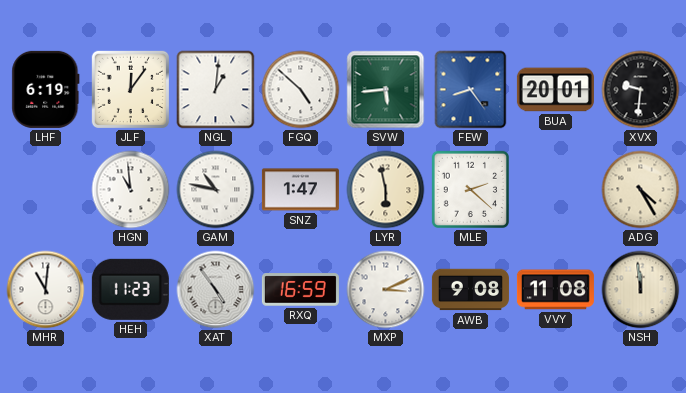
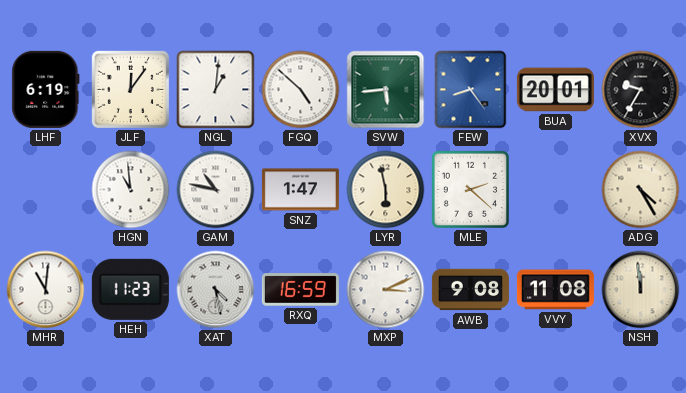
XVX: 9:31 -> 9:35
XAT: 4:54 -> 4:28
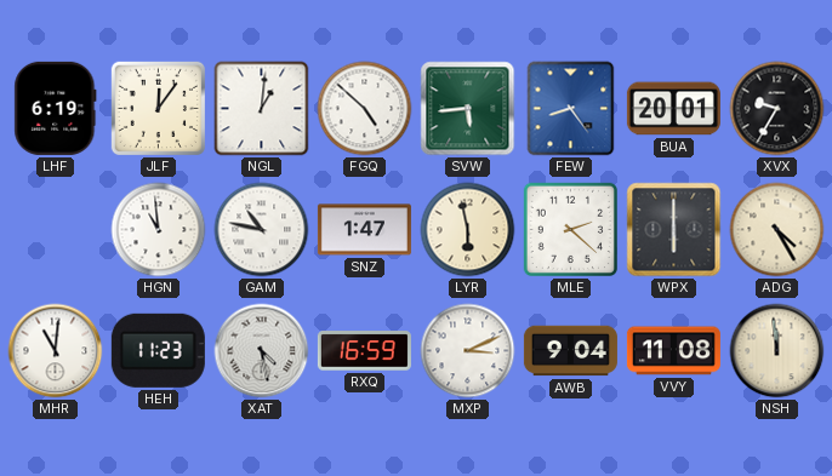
WPX: none -> 6:00
AWB: 9:08 -> 9:04
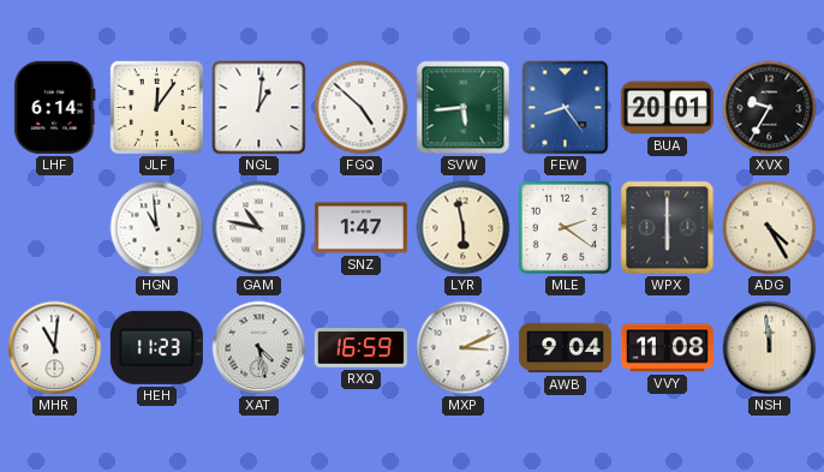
LHF: 6:19 -> 6:14
MLE: 2:22 -> 2:21
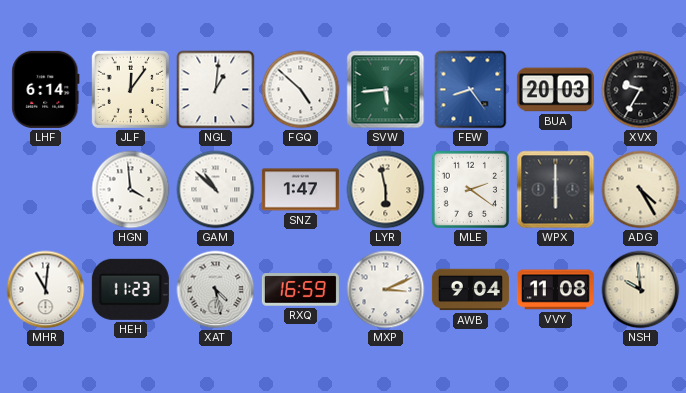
BUA: 20:01 -> 20:03
HGN: 10:59 -> 3:59
GAM: 10:47 -> 10:52
NSH: 11:59 -> 9:59
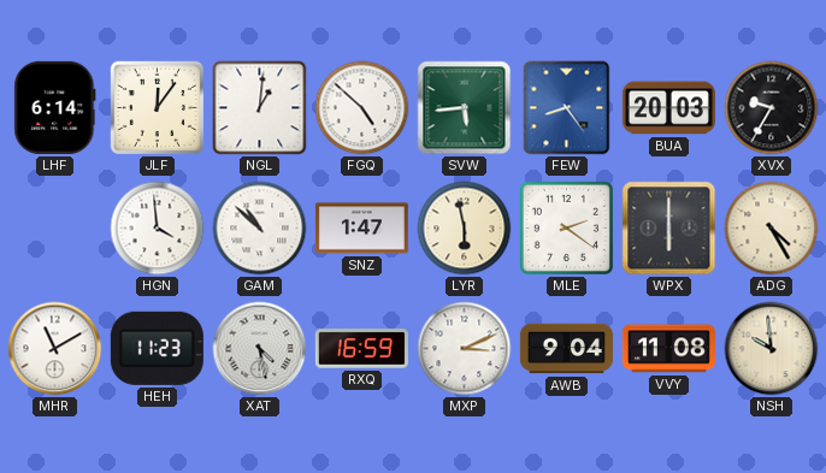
MHR: 11:01 -> 11:10
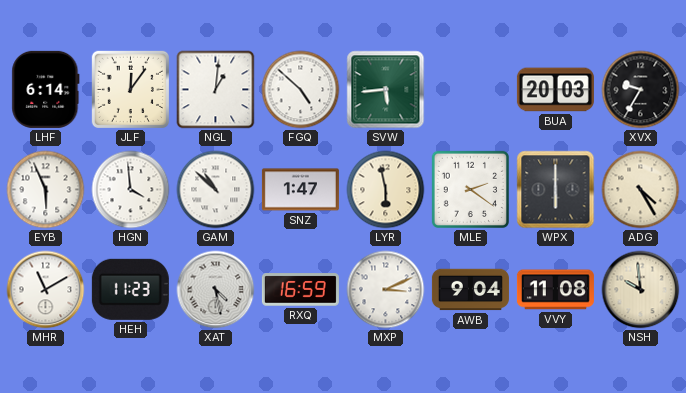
FEW: 8:24 -> none
EYB: none -> 5:56
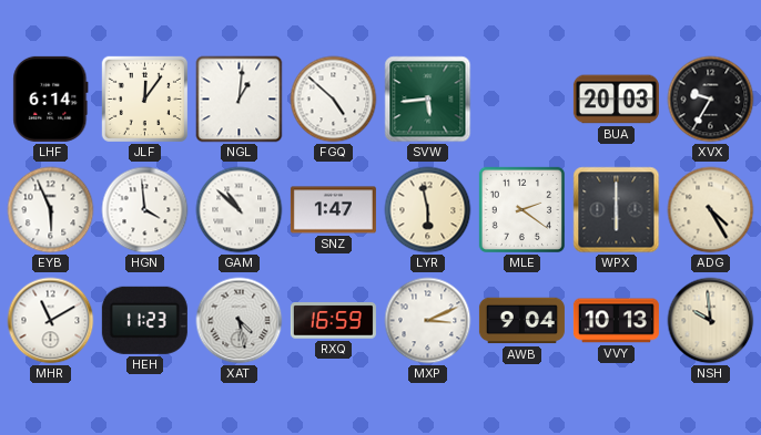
VVY: 11:08 -> 10:13
